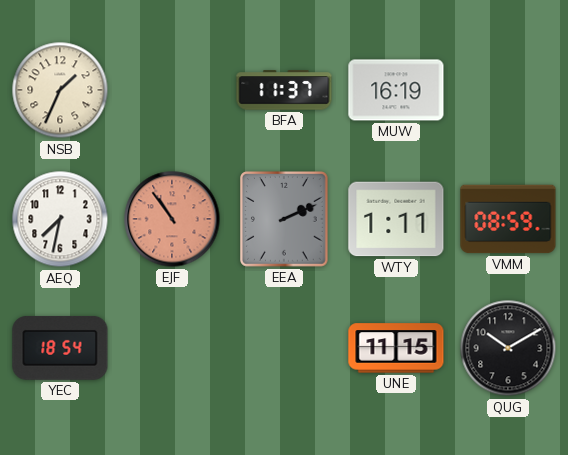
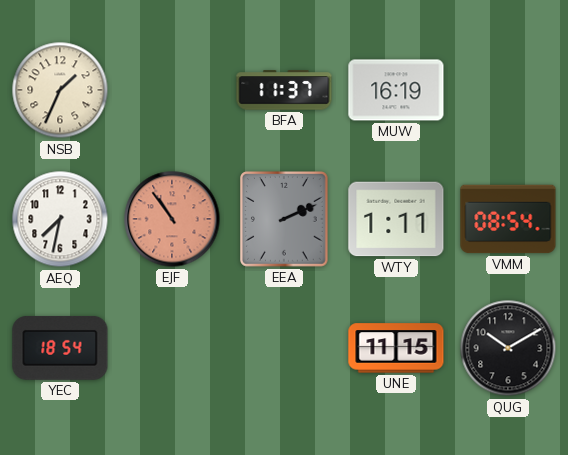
VMM: 08:59 -> 08:54
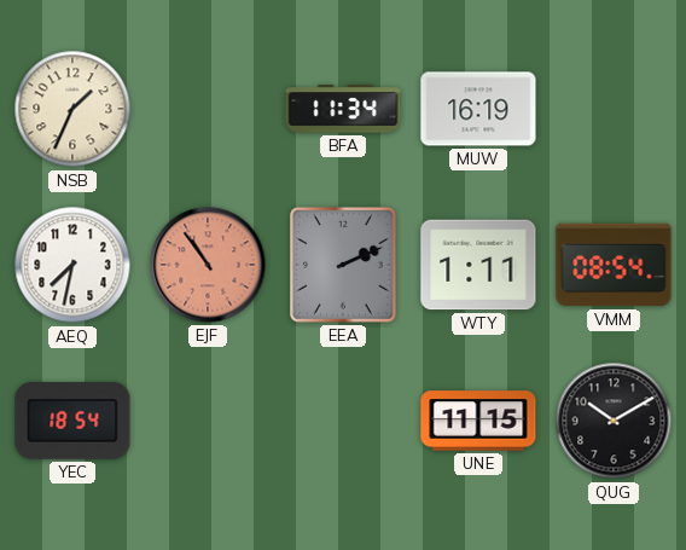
BFA: 11:37 -> 11:34
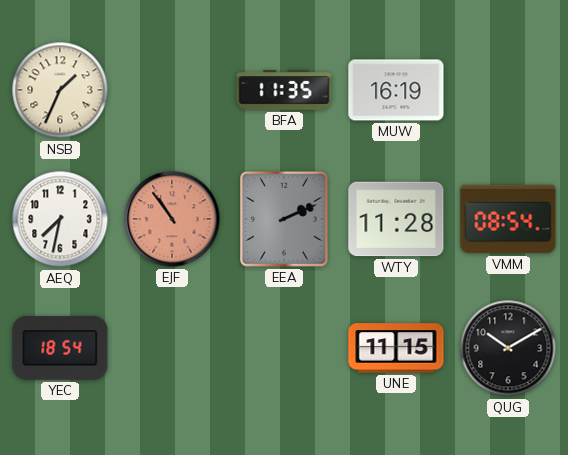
BFA: 11:34 -> 11:35
WTY: 1:11 -> 11:28
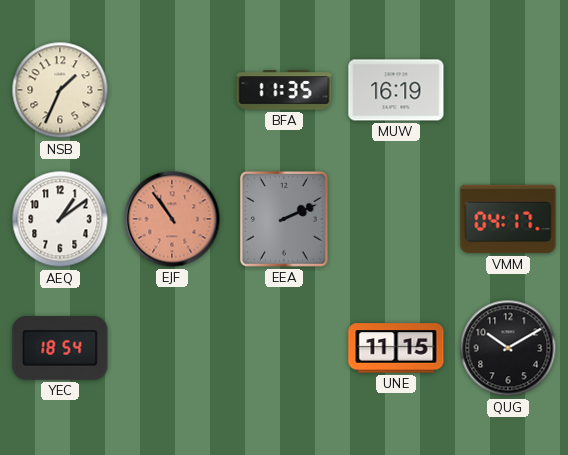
AEQ: 7:32 -> 1:09
WTY: 11:28 -> none
VMM: 08:54 -> 04:17
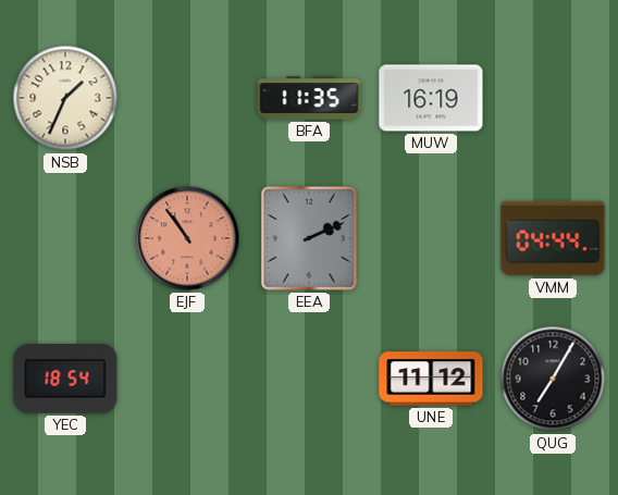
AEQ: 1:09 -> none
VMM: 04:17 -> 04:44
UNE: 11:15 -> 11:12
QUG: 10:10 -> 7:05
